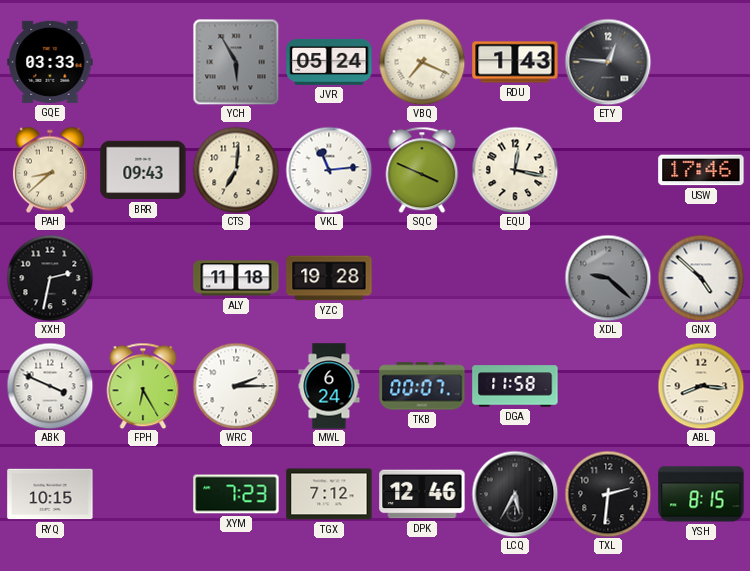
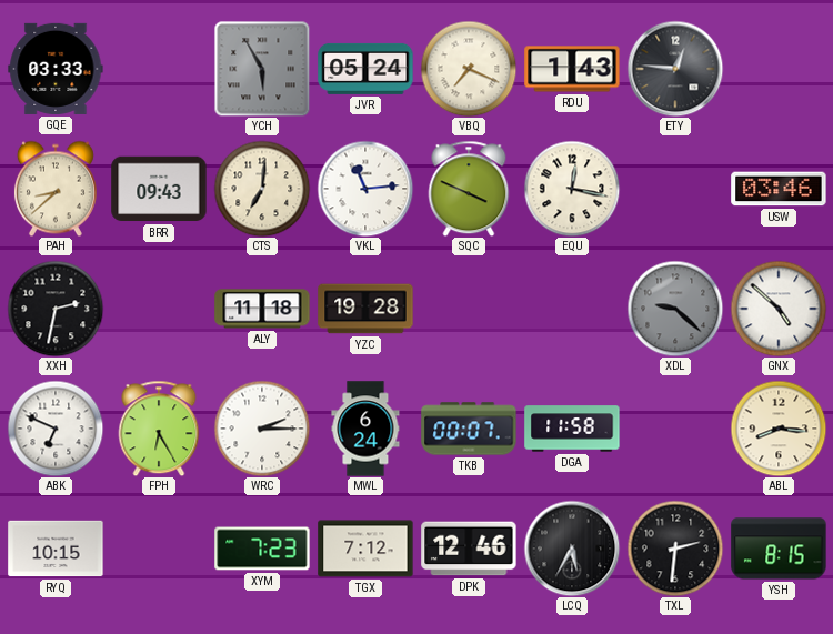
USW: 17:46 -> 03:46
ABK: 3:49 -> 6:49
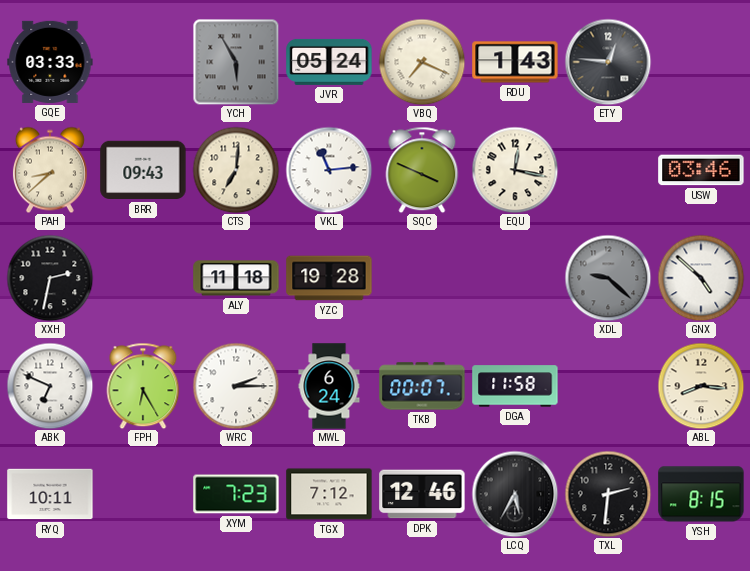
RYQ: 10:15 -> 10:11
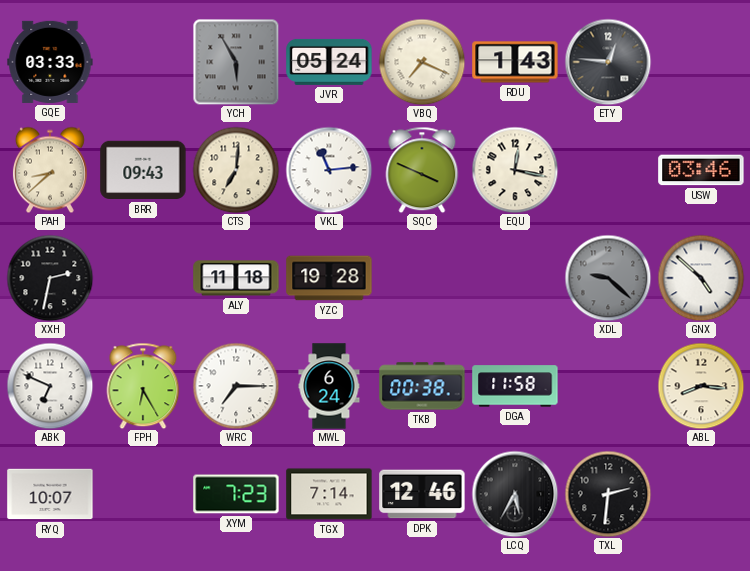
WRC: 2:15 -> 7:15
TKB: 00:07 -> 00:38
RYQ: 10:11 -> 10:07
TGX: 7:12 -> 7:14
YSH: 8:15 -> none
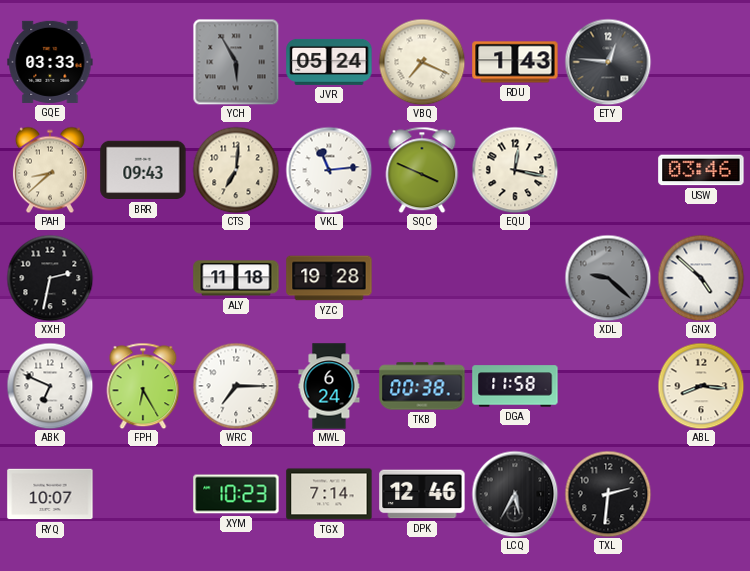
XYM: 7:23 -> 10:23
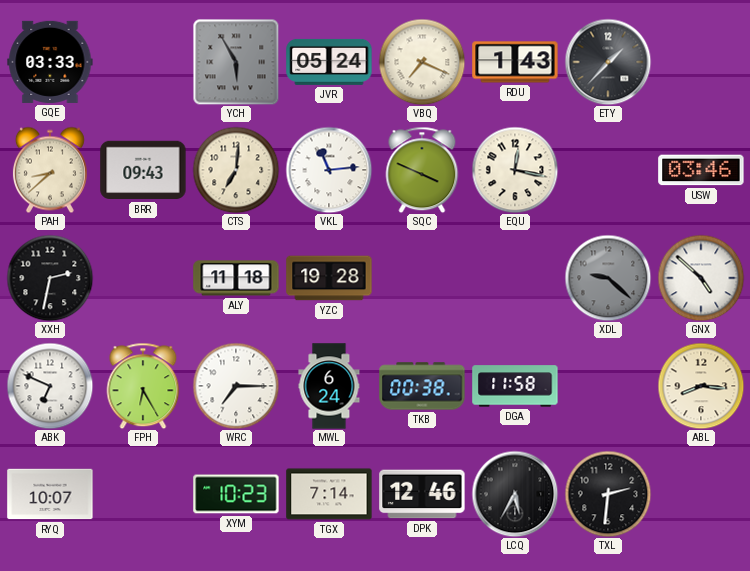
ETY: 12:46 -> 1:37
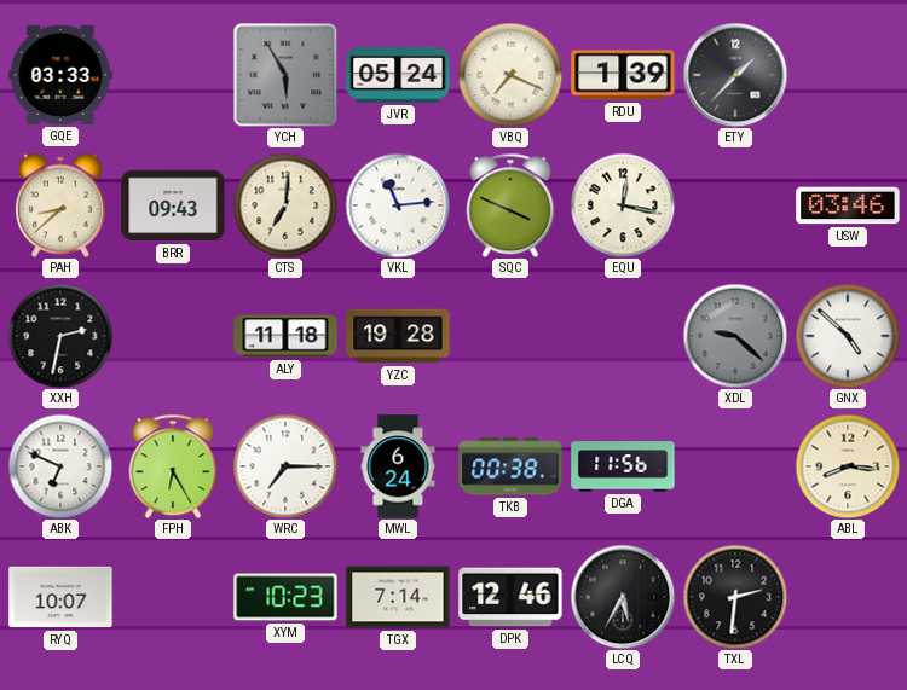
RDU: 1:43 -> 1:39
DGA: 11:58 -> 11:56
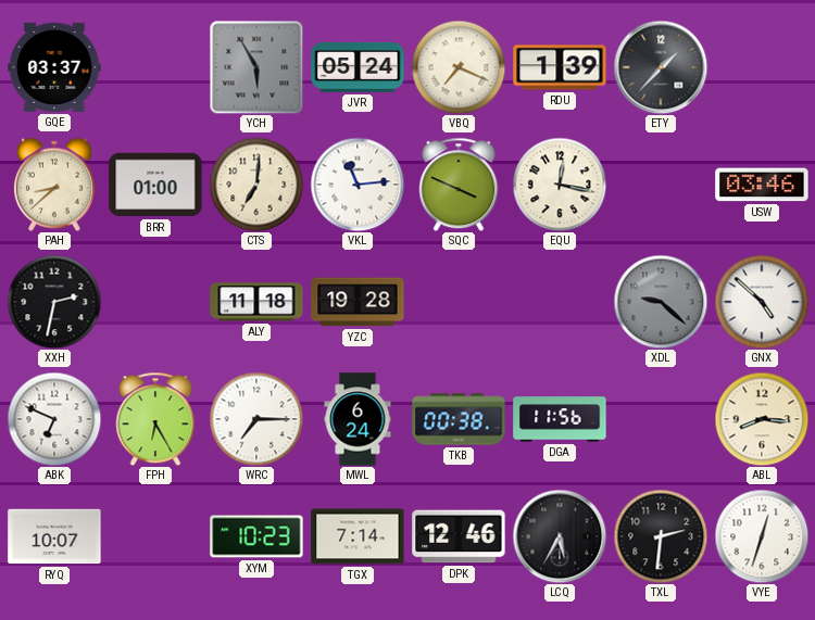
GQE: 03:33 -> 03:37
BRR: 09:43 -> 01:00
VYE: none -> 12:33
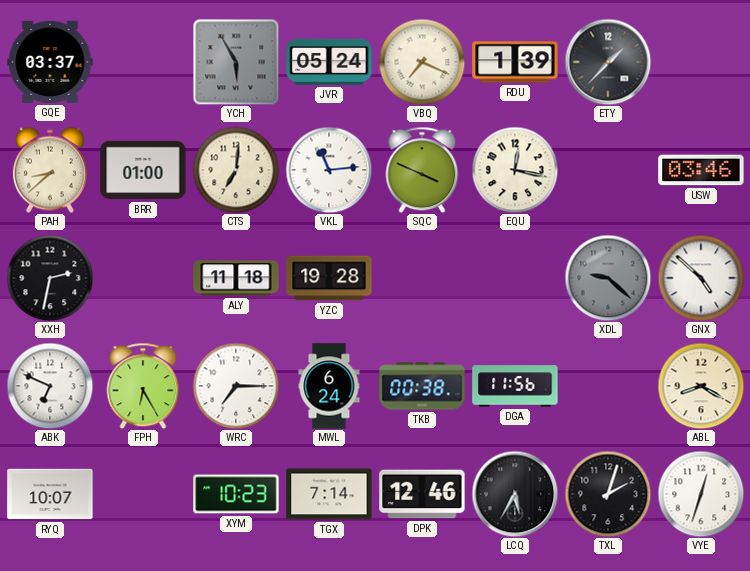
ABL: 8:16 -> 8:20
TXL: 2:31 -> 2:03
